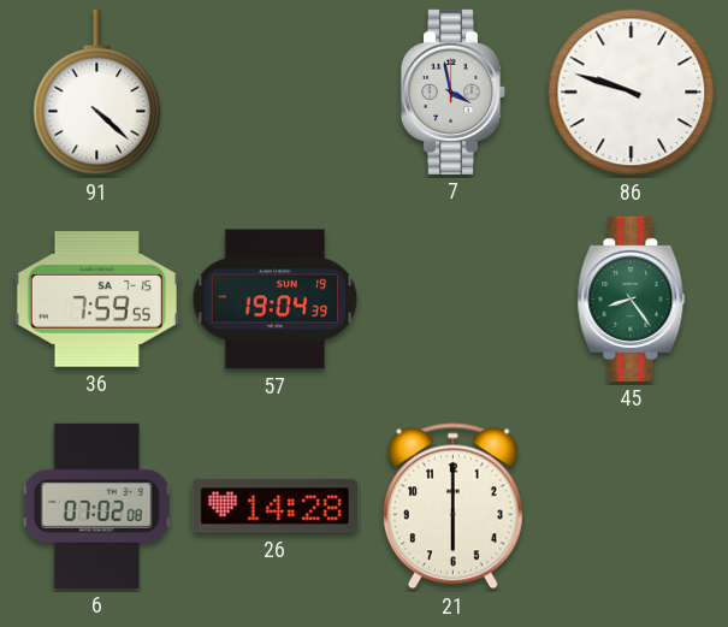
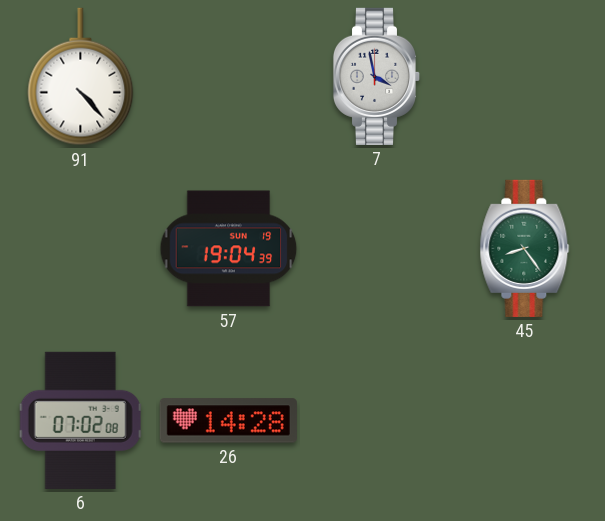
91: 4:22 -> 4:23
86: 9:48 -> none
36: 7:59 -> none
21: 6:00 -> none
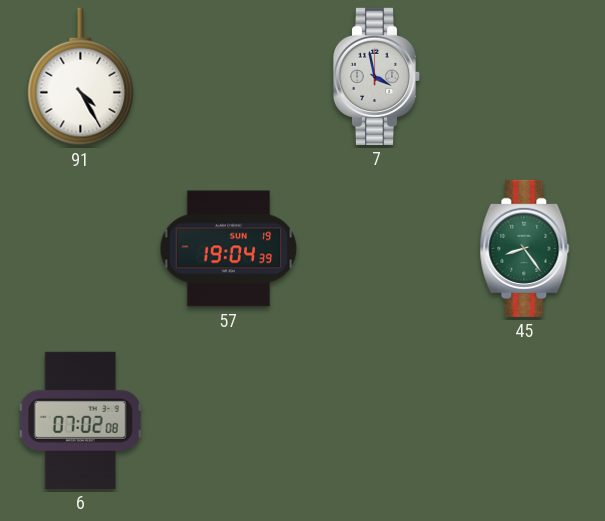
91: 4:23 -> 4:25
26: 14:28 -> none
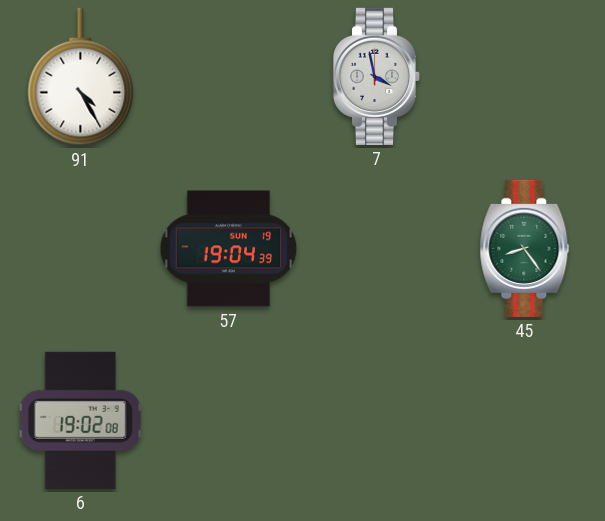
6: 07:02 -> 19:02
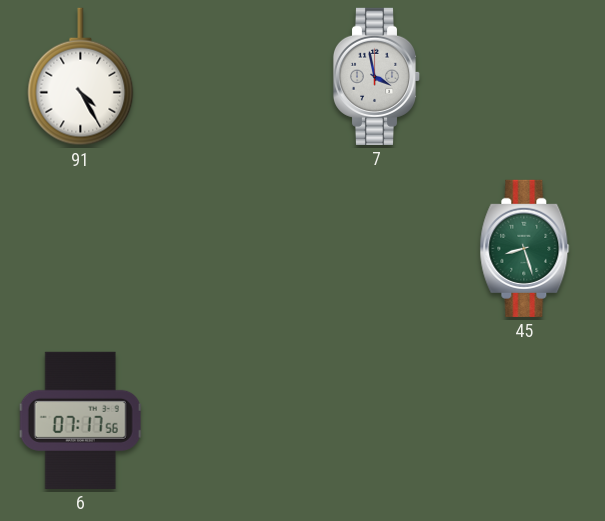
57: 19:04 -> none
45: 8:24 -> 8:27
6: 19:02 -> 07:17
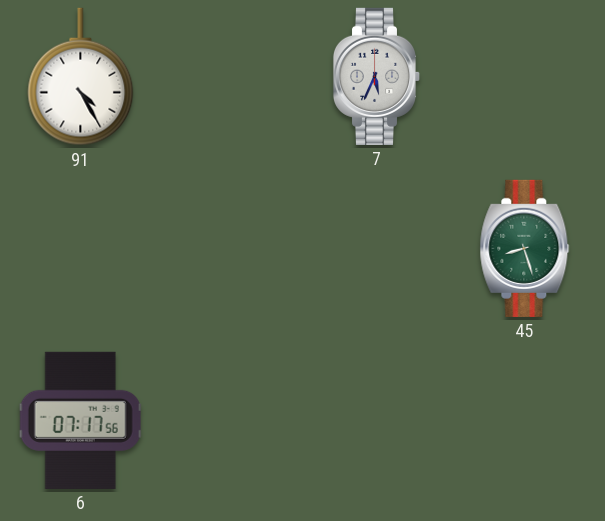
7: 3:58 -> 5:34
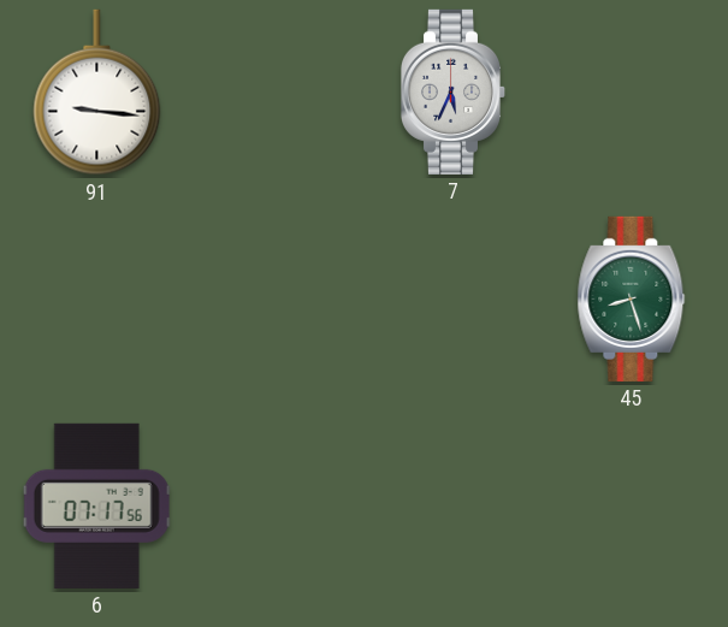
91: 4:25 -> 9:16
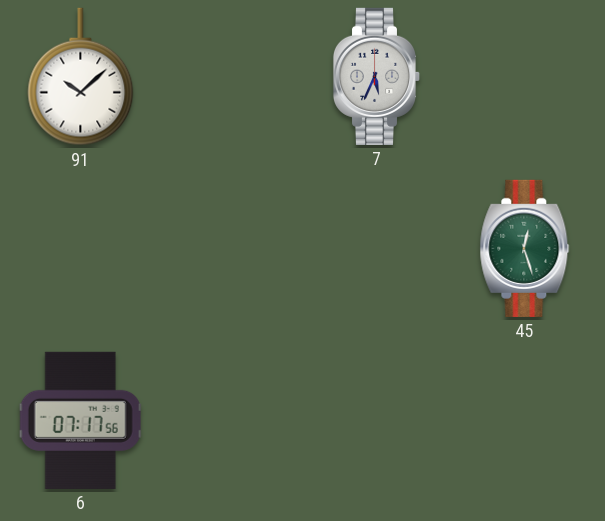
91: 9:16 -> 10:08
45: 8:27 -> 12:27
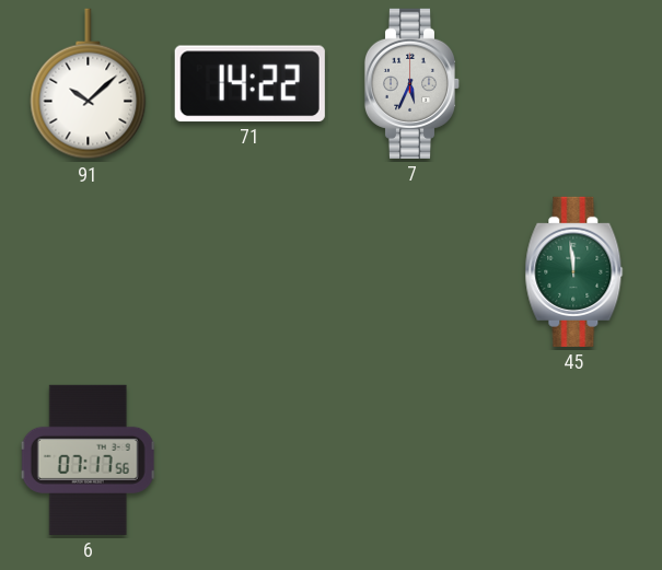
71: none -> 14:22
45: 12:27 -> 11:59
